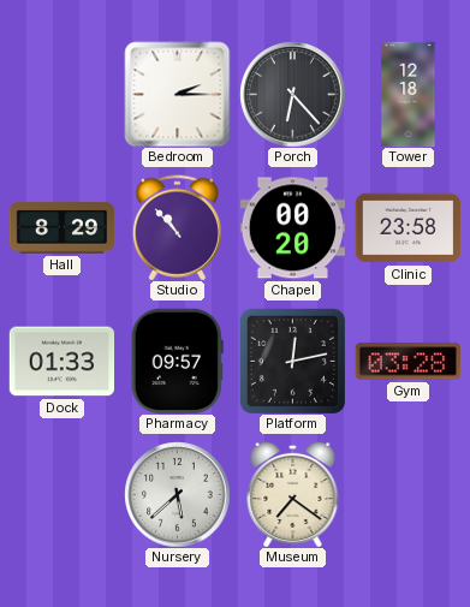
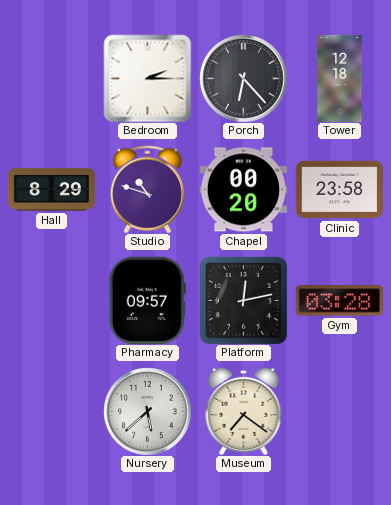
Studio: 10:53 -> 10:48
Dock: 01:33 -> none
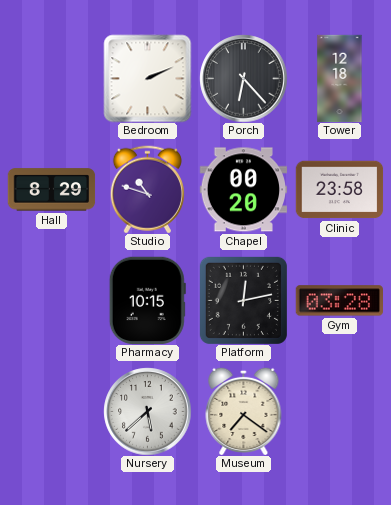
Bedroom: 2:15 -> 2:11
Pharmacy: 09:57 -> 10:15
